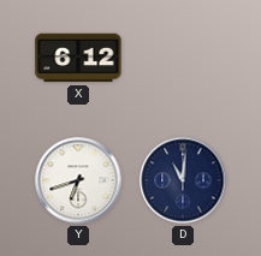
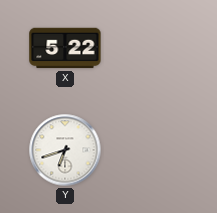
X: 6:12 -> 5:22
D: 11:01 -> none
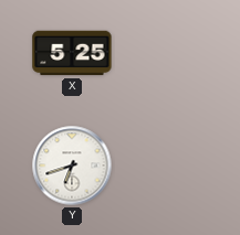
X: 5:22 -> 5:25
